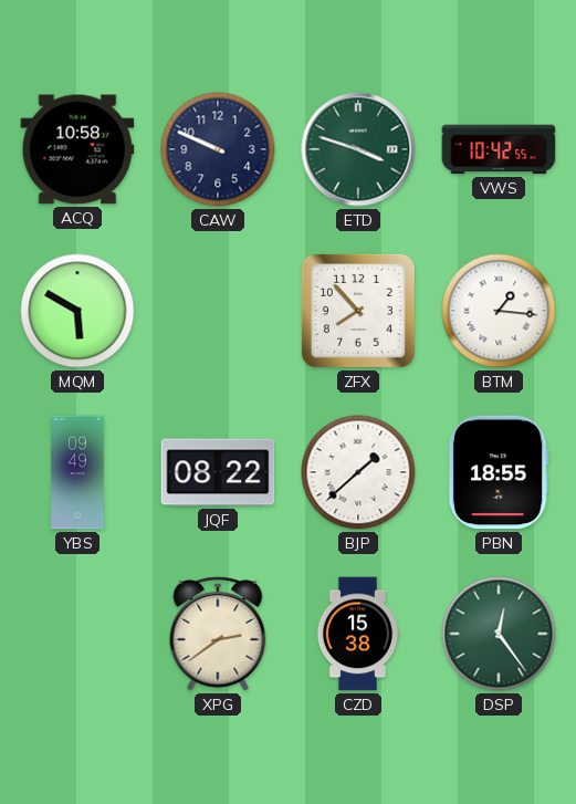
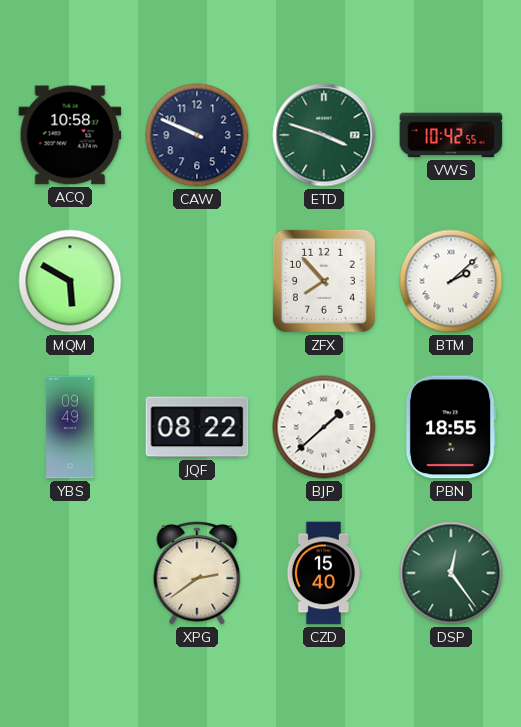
BTM: 1:16 -> 2:08
CZD: 15:38 -> 15:40
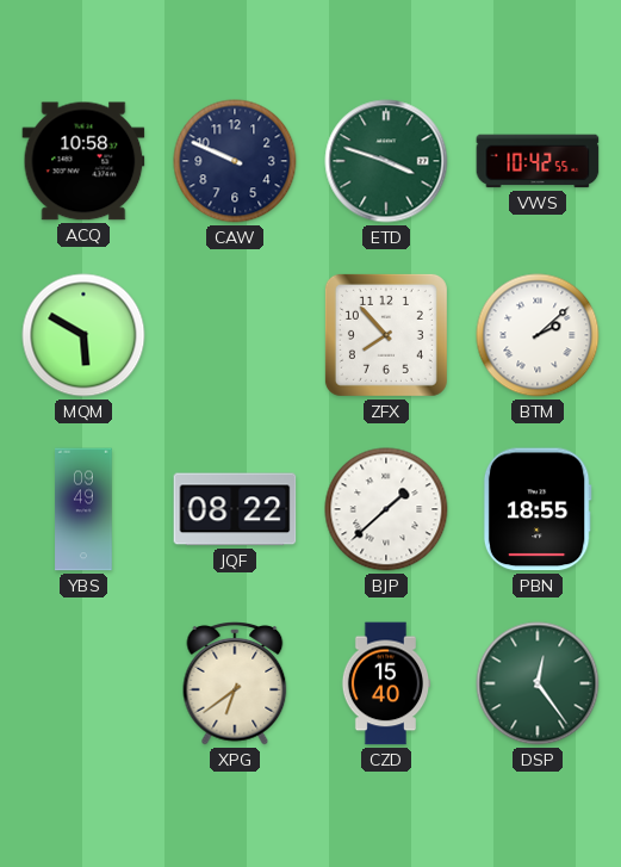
XPG: 2:39 -> 6:39
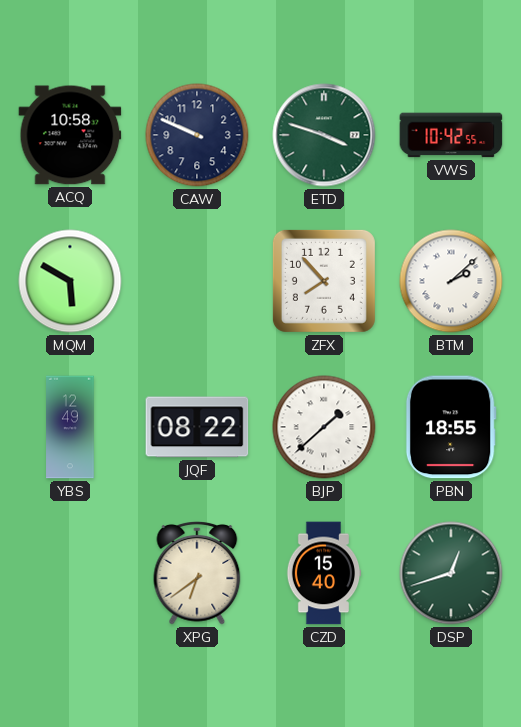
YBS: 09:49 -> 12:49
DSP: 12:24 -> 12:42
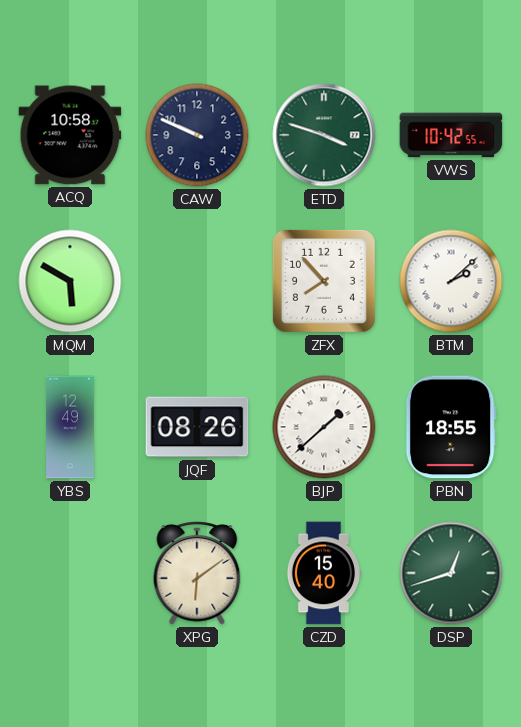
JQF: 08:22 -> 08:26
XPG: 6:39 -> 6:09
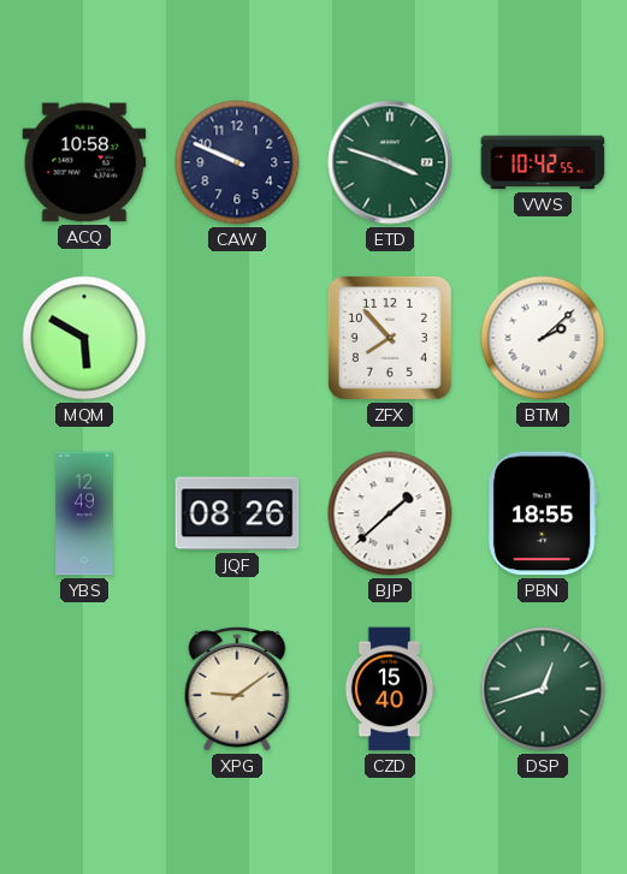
XPG: 6:09 -> 9:09
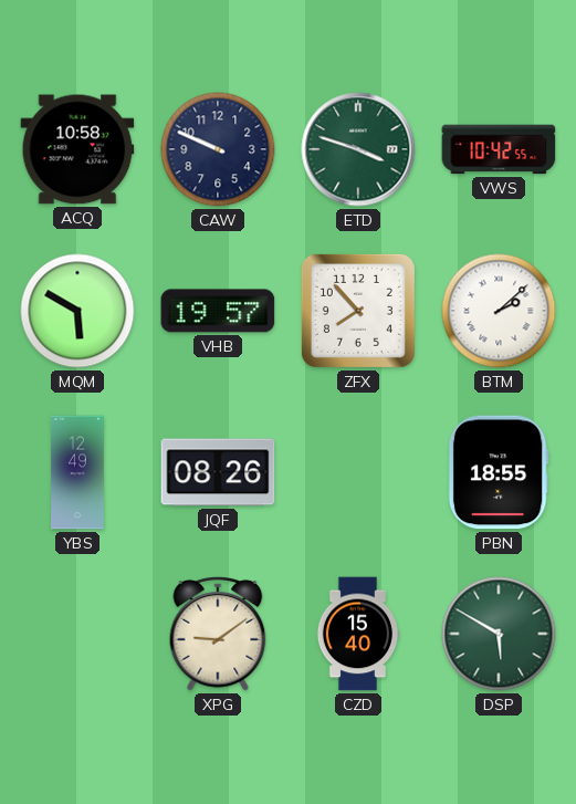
VHB: none -> 19:57
BJP: 1:38 -> none
DSP: 12:42 -> 5:50
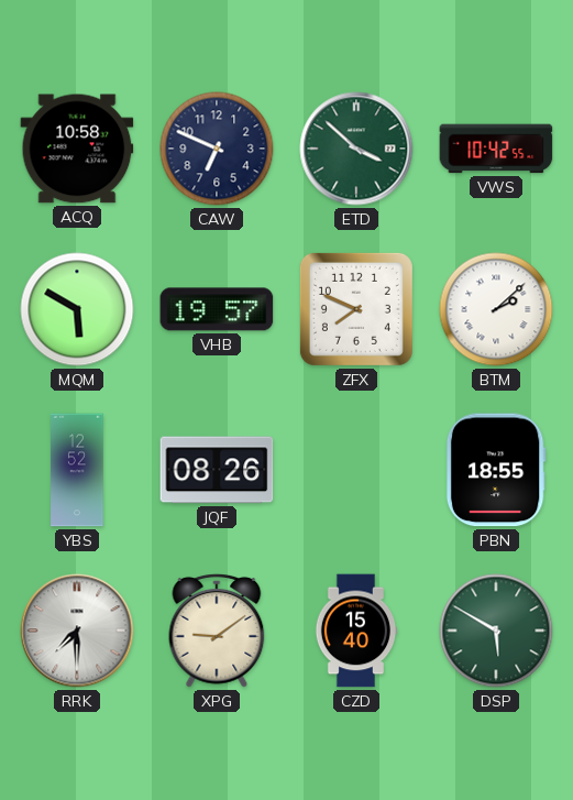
CAW: 9:49 -> 6:49
ETD: 3:48 -> 3:52
ZFX: 7:53 -> 7:49
YBS: 12:49 -> 12:52
RRK: none -> 7:30
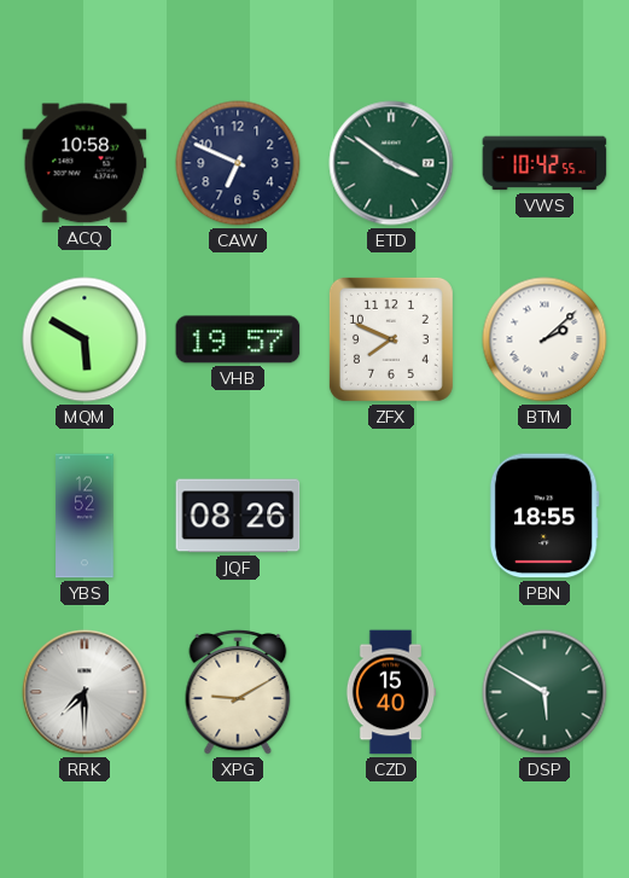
ETD: 3:52 -> 3:51
XPG: 9:09 -> 9:10
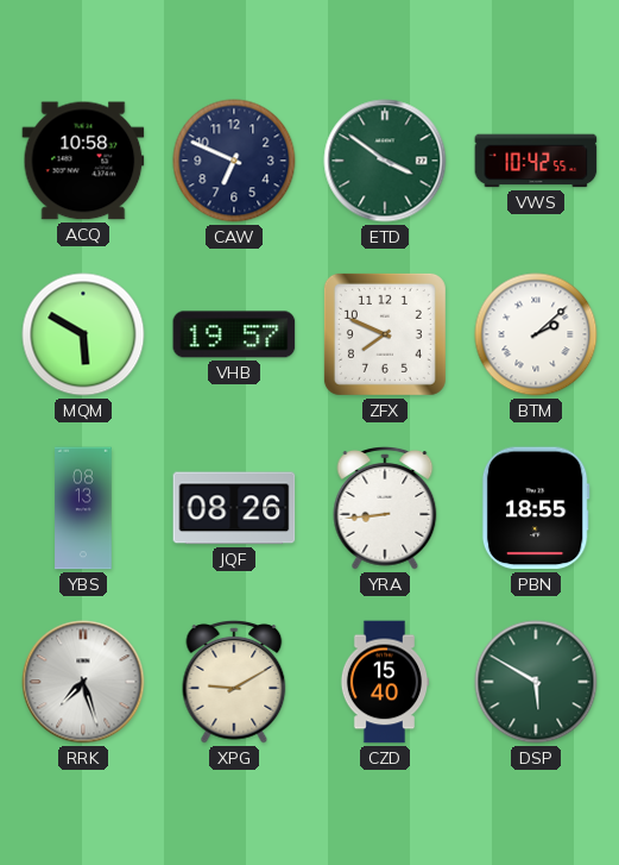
YBS: 12:52 -> 08:13
YRA: none -> 8:44
RRK: 7:30 -> 7:27
